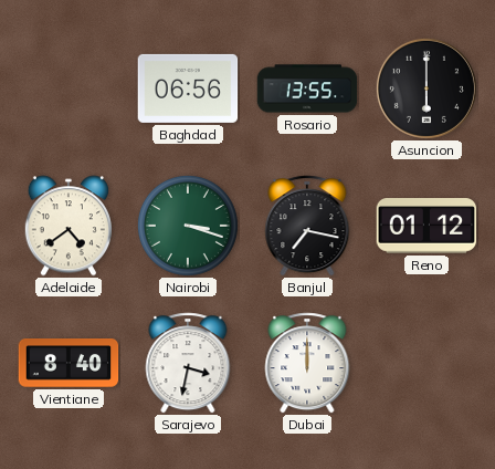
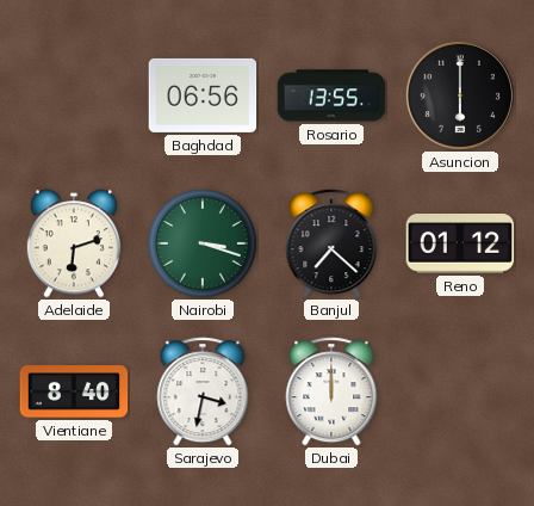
Adelaide: 4:39 -> 6:12
Banjul: 7:17 -> 7:22
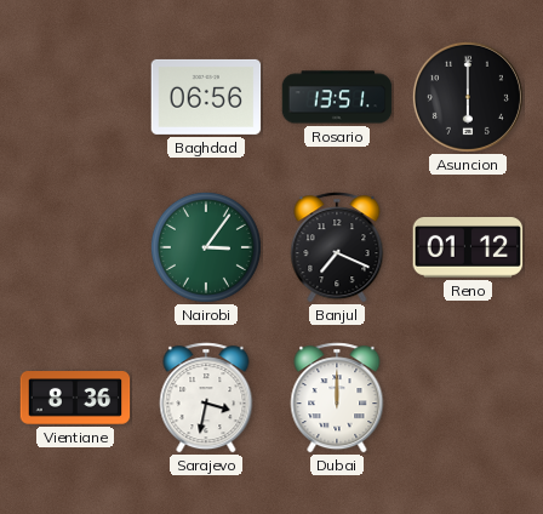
Rosario: 13:55 -> 13:51
Adelaide: 6:12 -> none
Nairobi: 3:18 -> 3:06
Banjul: 7:22 -> 7:19
Vientiane: 8:40 -> 8:36
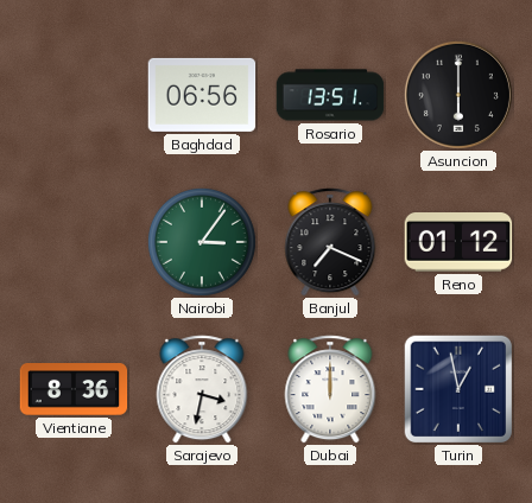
Turin: none -> 12:58
